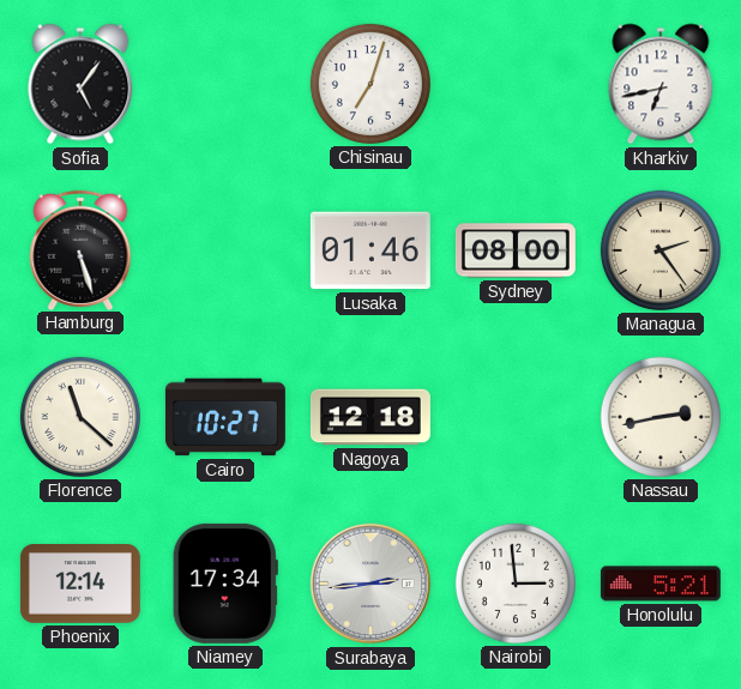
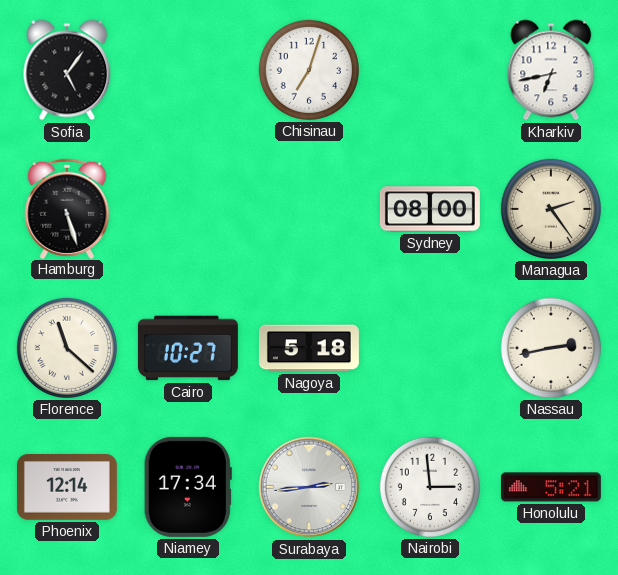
Lusaka: 01:46 -> none
Nagoya: 12:18 -> 5:18
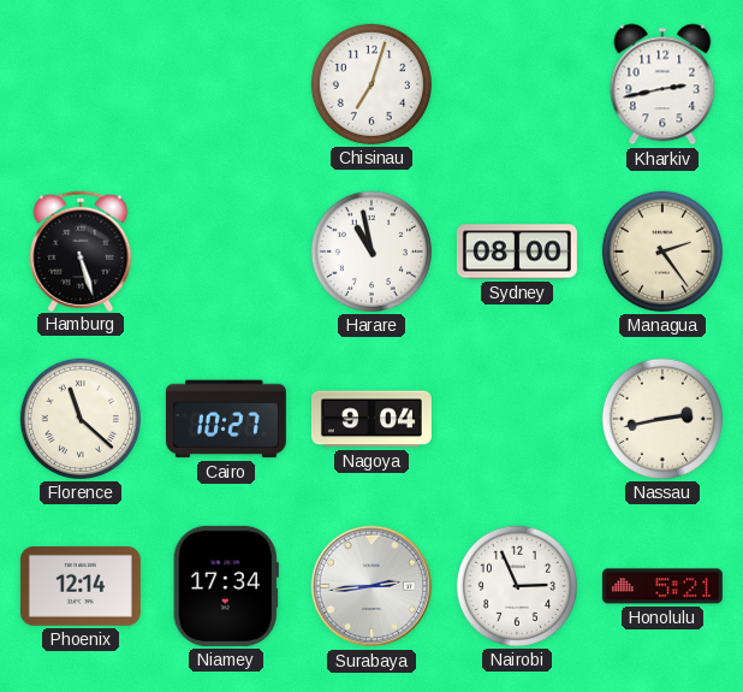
Sofia: 5:06 -> none
Kharkiv: 6:43 -> 2:43
Harare: none -> 10:58
Nagoya: 5:18 -> 9:04
Nairobi: 2:59 -> 2:56
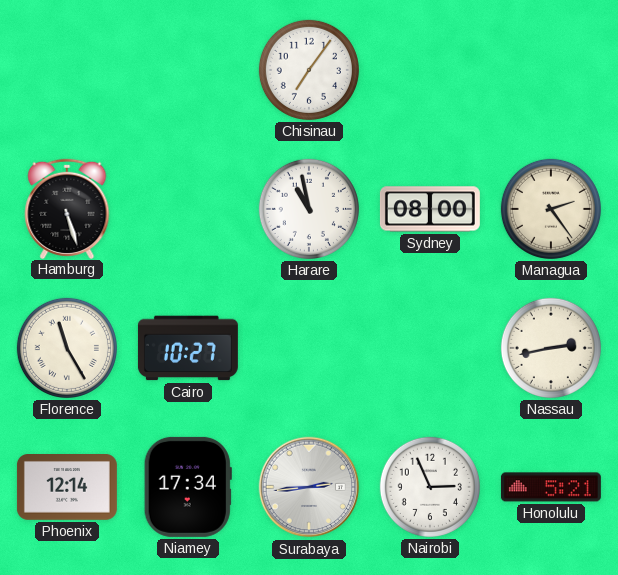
Chisinau: 7:03 -> 7:06
Kharkiv: 2:43 -> none
Florence: 11:22 -> 11:25
Nagoya: 9:04 -> none
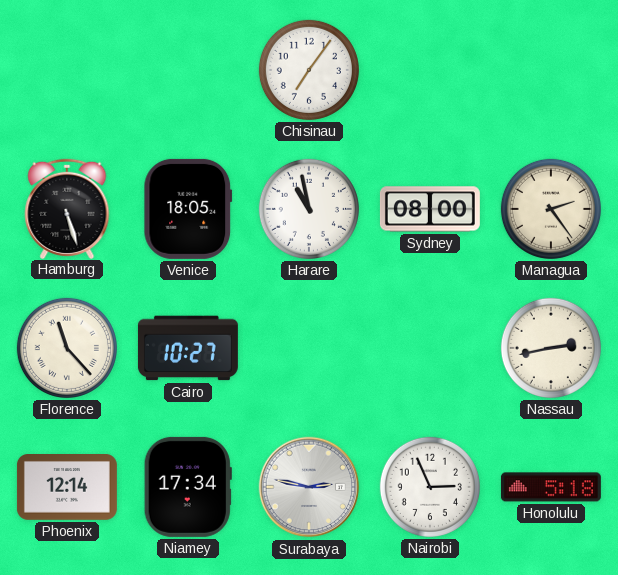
Venice: none -> 18:05
Florence: 11:25 -> 11:23
Surabaya: 2:44 -> 2:47
Honolulu: 5:21 -> 5:18
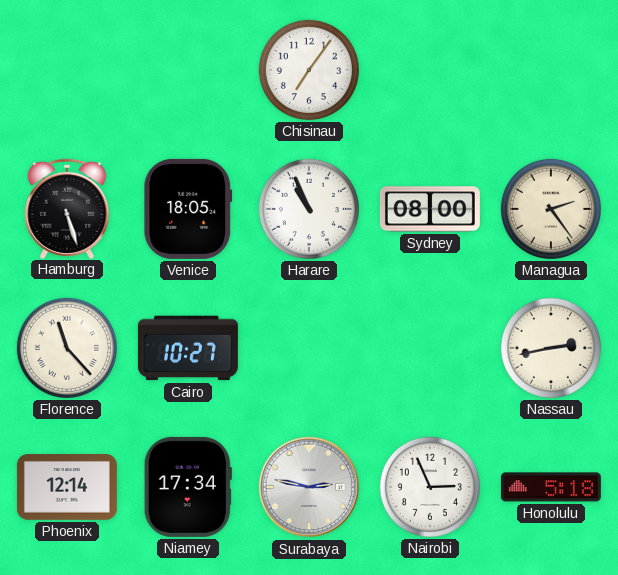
Harare: 10:58 -> 10:56
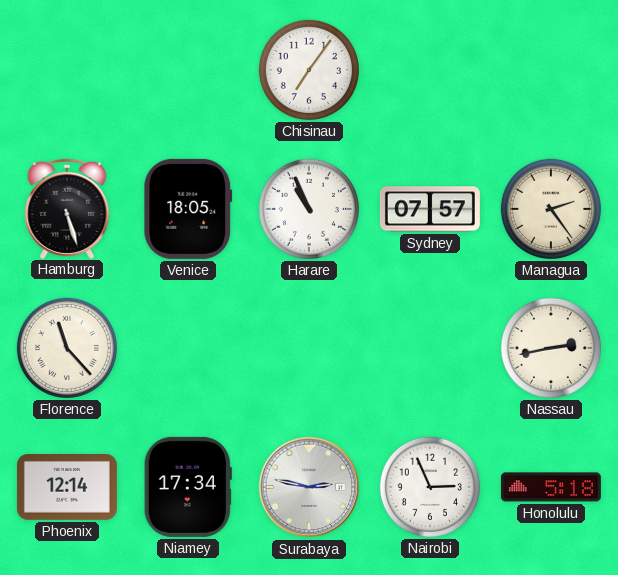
Sydney: 08:00 -> 07:57
Cairo: 10:27 -> none
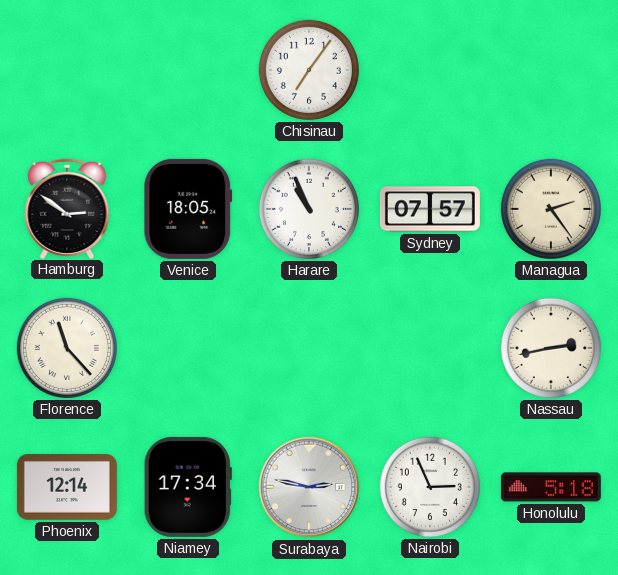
Hamburg: 5:27 -> 2:51
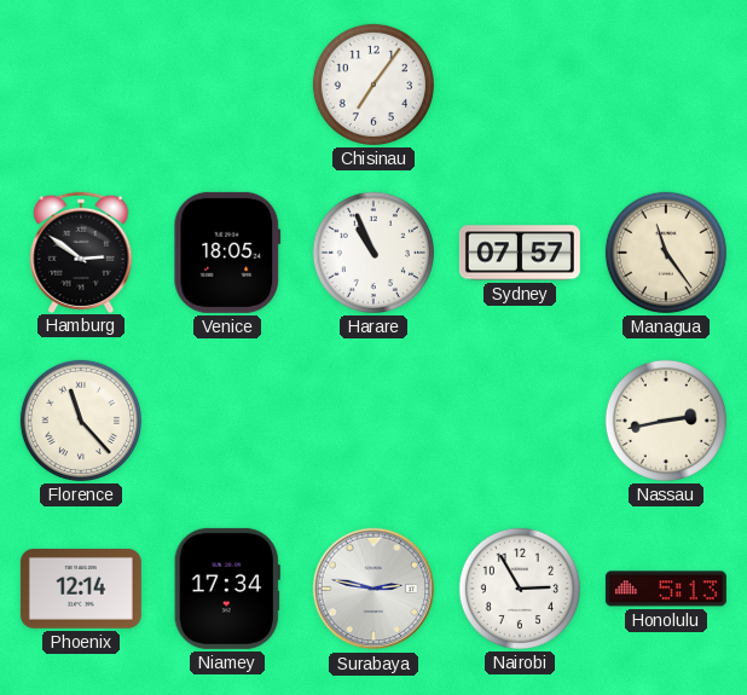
Managua: 2:24 -> 11:24
Nairobi: 2:56 -> 2:55
Honolulu: 5:18 -> 5:13
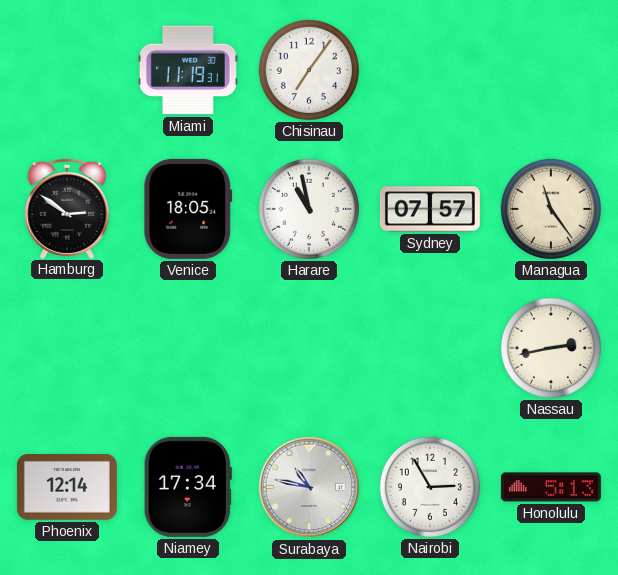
Miami: none -> 11:19
Harare: 10:56 -> 10:58
Florence: 11:23 -> none
Surabaya: 2:47 -> 10:47
